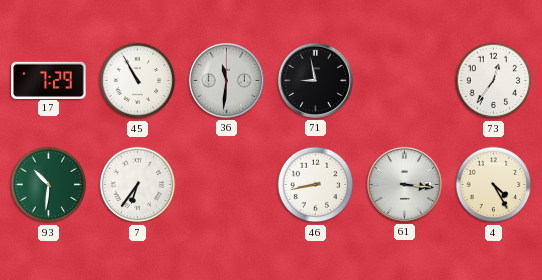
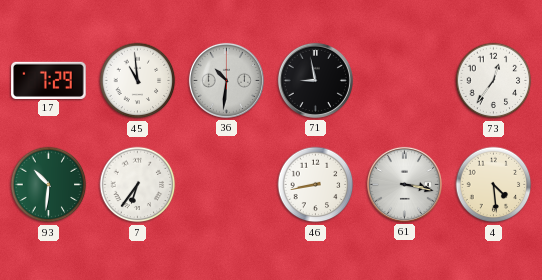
45: 10:55 -> 10:59
36: 11:31 -> 10:31
61: 3:16 -> 3:17
4: 4:25 -> 4:29
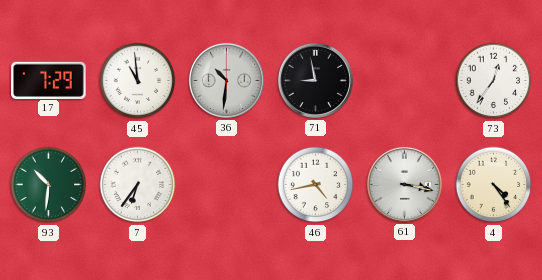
46: 8:43 -> 4:43
4: 4:29 -> 4:24
